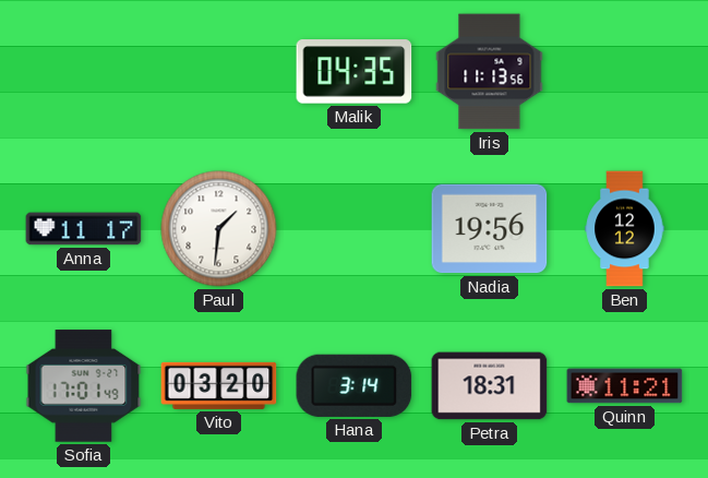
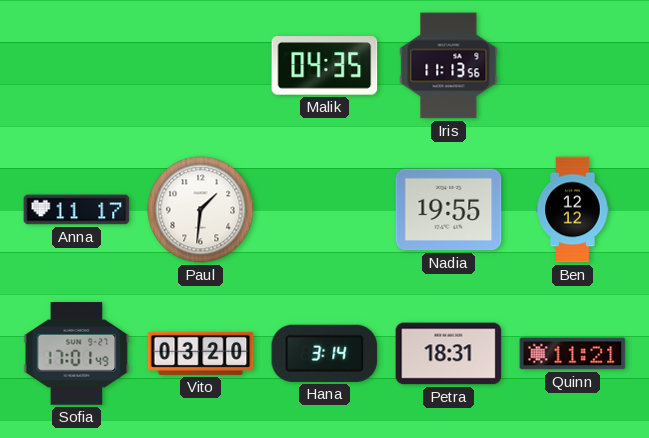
Nadia: 19:56 -> 19:55
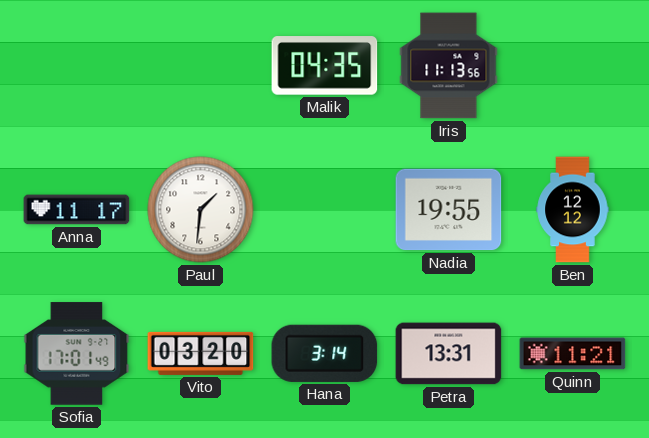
Petra: 18:31 -> 13:31
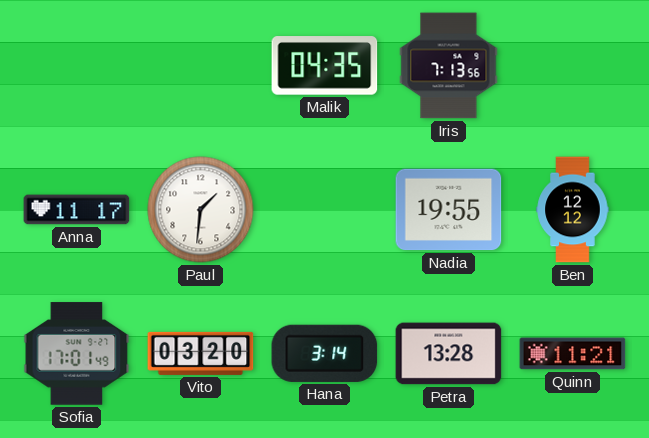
Iris: 11:13 -> 7:13
Petra: 13:31 -> 13:28
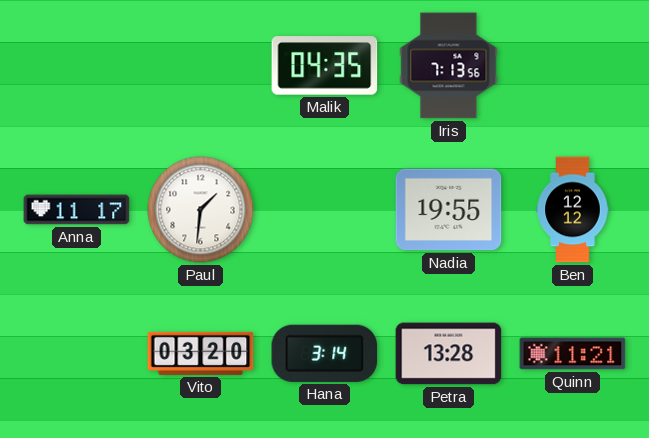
Sofia: 17:01 -> none
